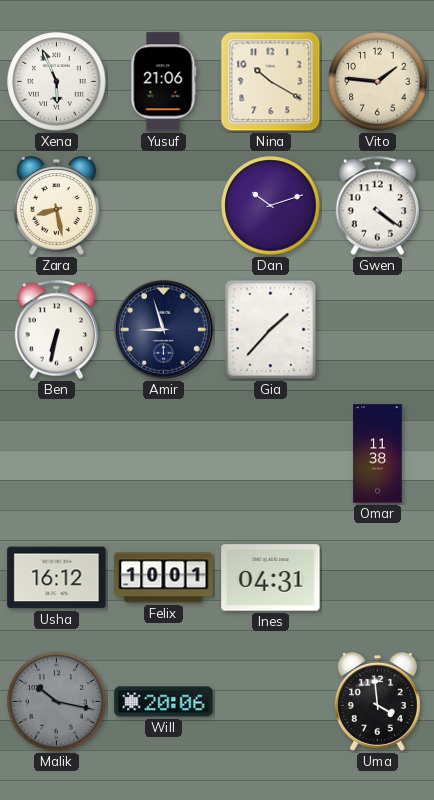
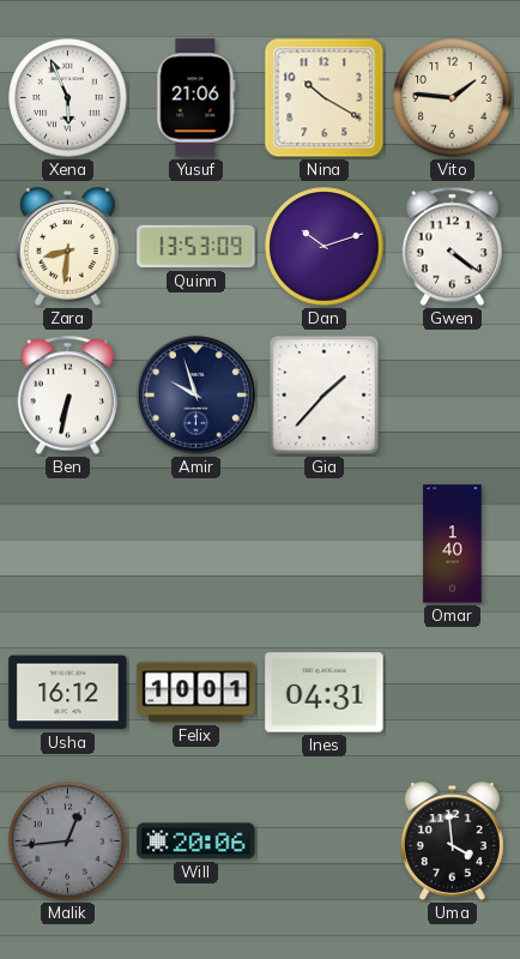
Zara: 8:28 -> 8:31
Quinn: none -> 13:53
Amir: 8:57 -> 9:57
Omar: 11:38 -> 1:40
Malik: 10:17 -> 12:44
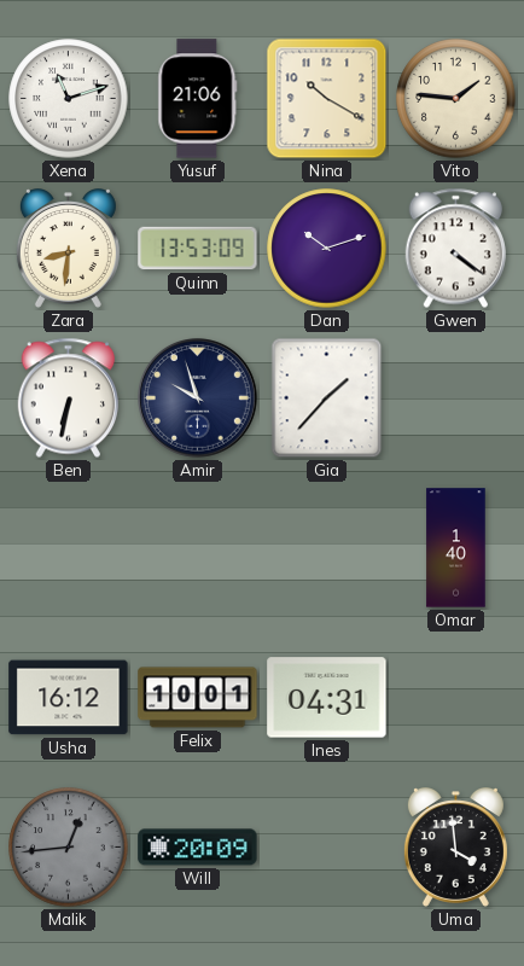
Xena: 5:56 -> 11:12
Will: 20:06 -> 20:09
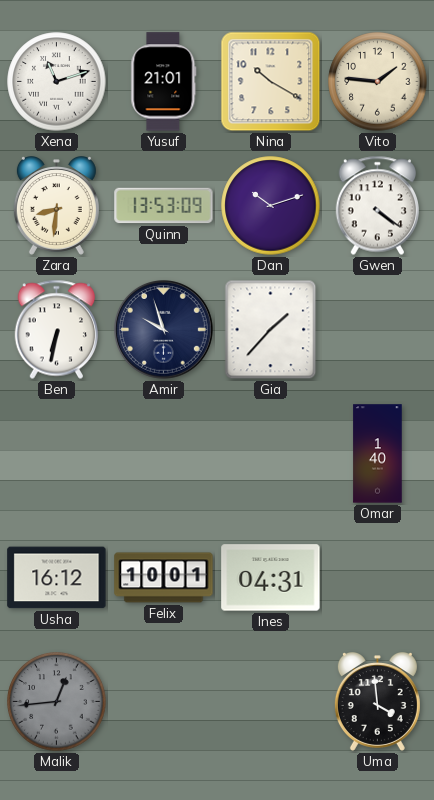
Yusuf: 21:06 -> 21:01
Will: 20:09 -> none
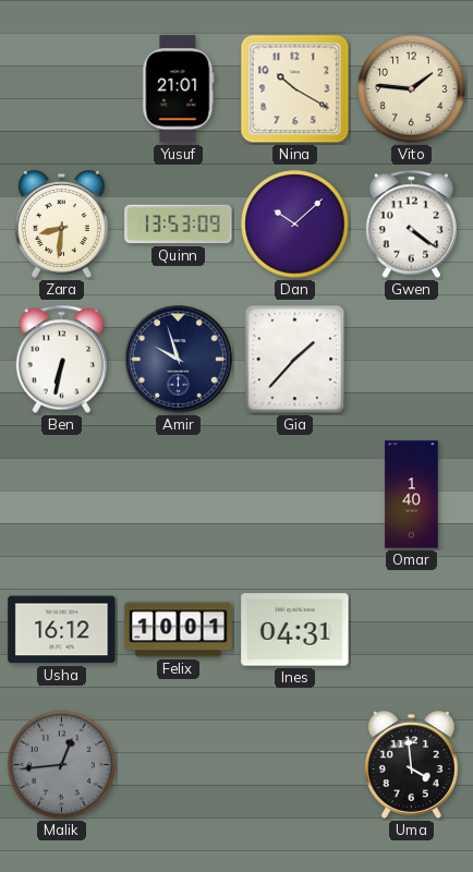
Xena: 11:12 -> none
Dan: 10:12 -> 10:08
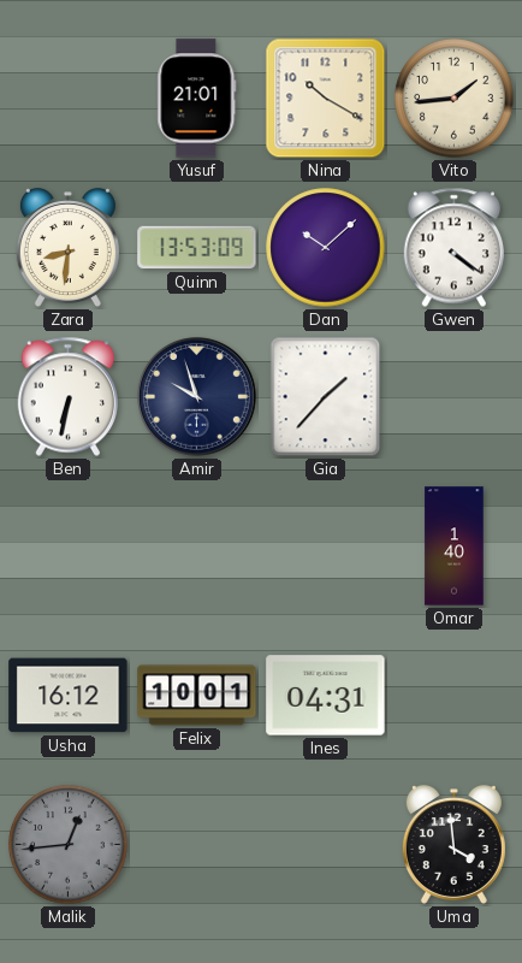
Vito: 1:46 -> 1:44
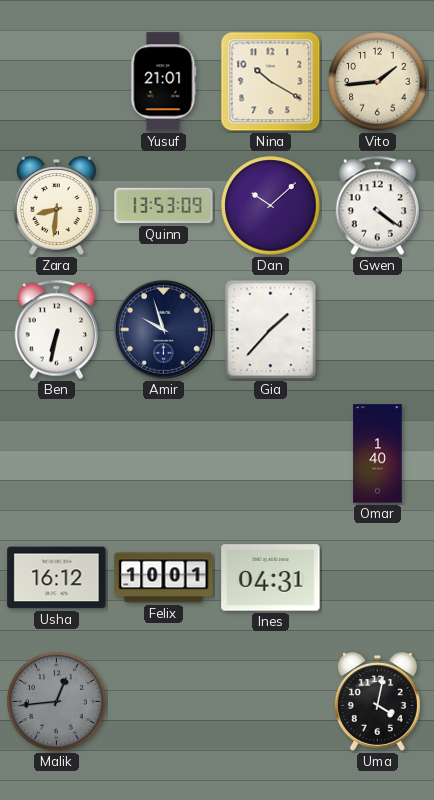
Uma: 3:59 -> 4:02
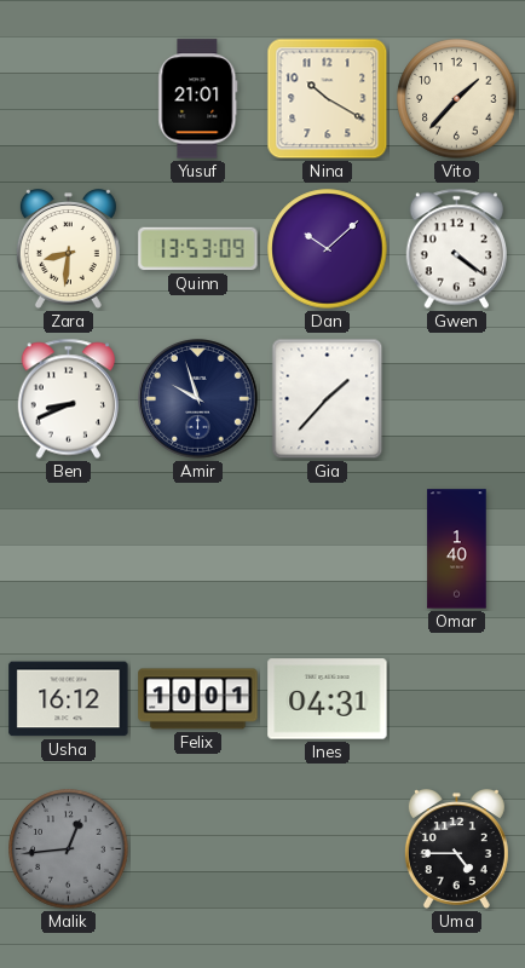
Vito: 1:44 -> 1:37
Ben: 6:32 -> 8:41
Uma: 4:02 -> 4:45
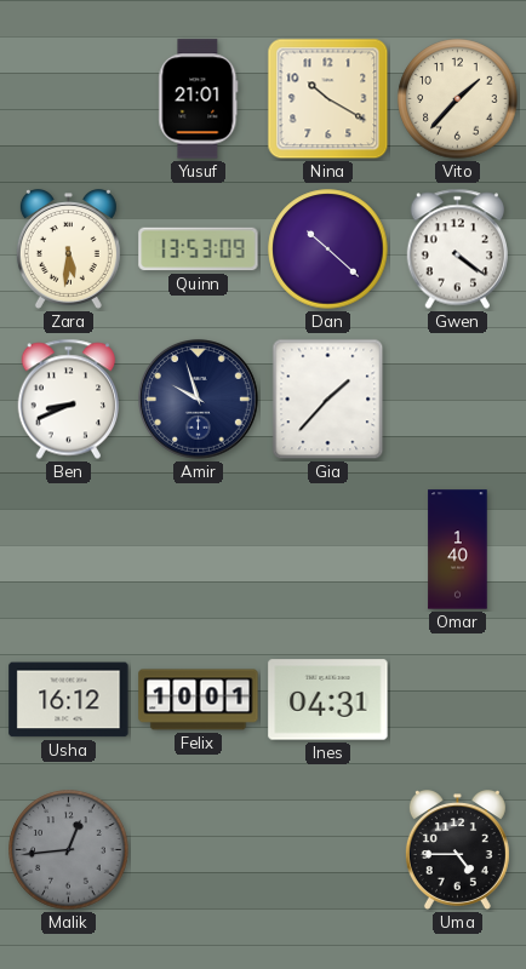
Zara: 8:31 -> 5:31
Dan: 10:08 -> 10:22
